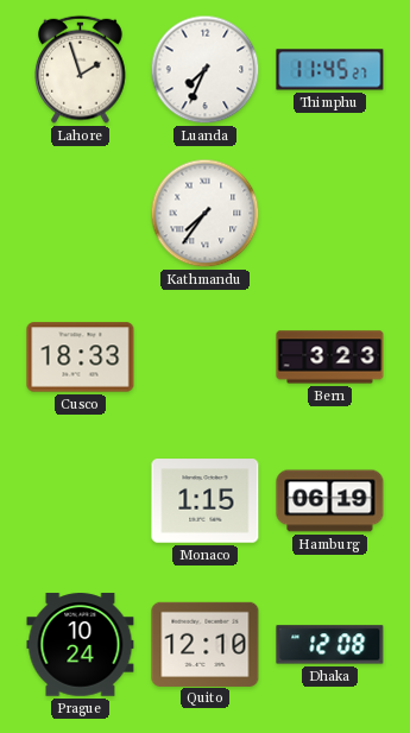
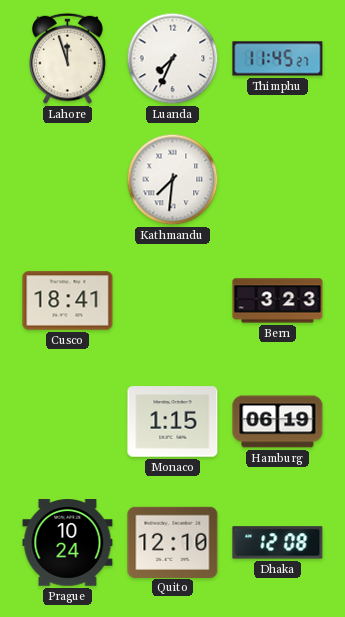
Lahore: 1:57 -> 11:57
Kathmandu: 7:36 -> 7:31
Cusco: 18:33 -> 18:41
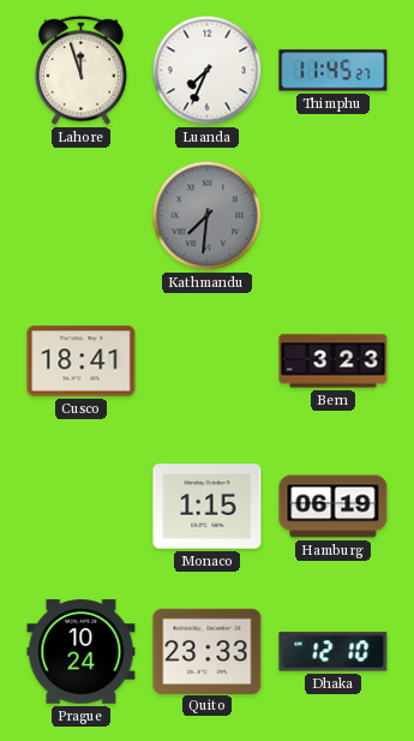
Kathmandu dial: white -> grey
Quito: 12:10 -> 23:33
Dhaka: 12:08 -> 12:10
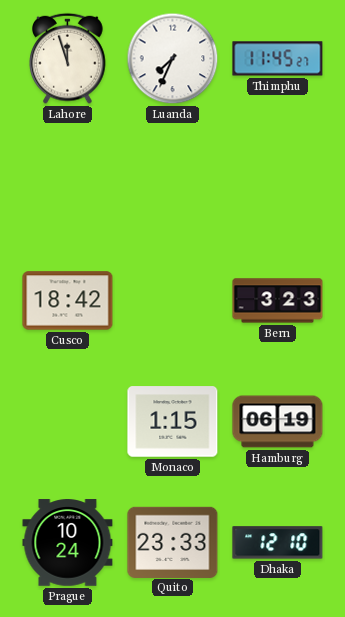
Kathmandu: 7:31 -> none
Cusco: 18:41 -> 18:42
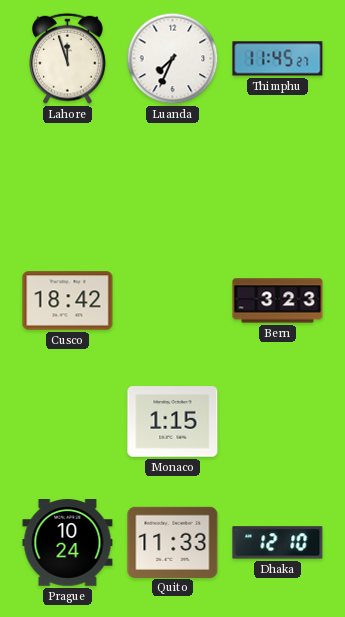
Hamburg: 06:19 -> none
Quito: 23:33 -> 11:33
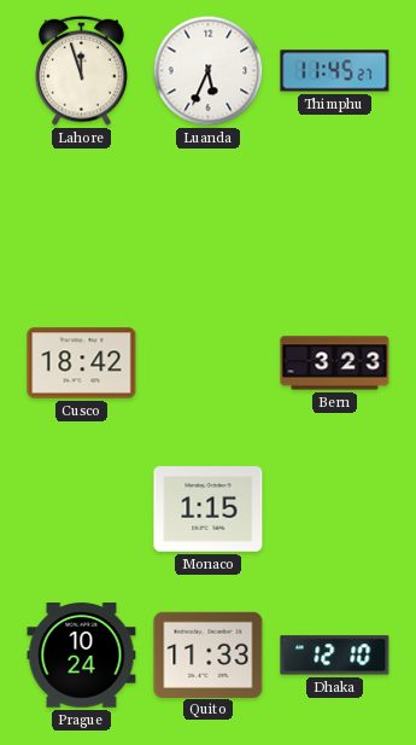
Luanda: 7:34 -> 5:34
